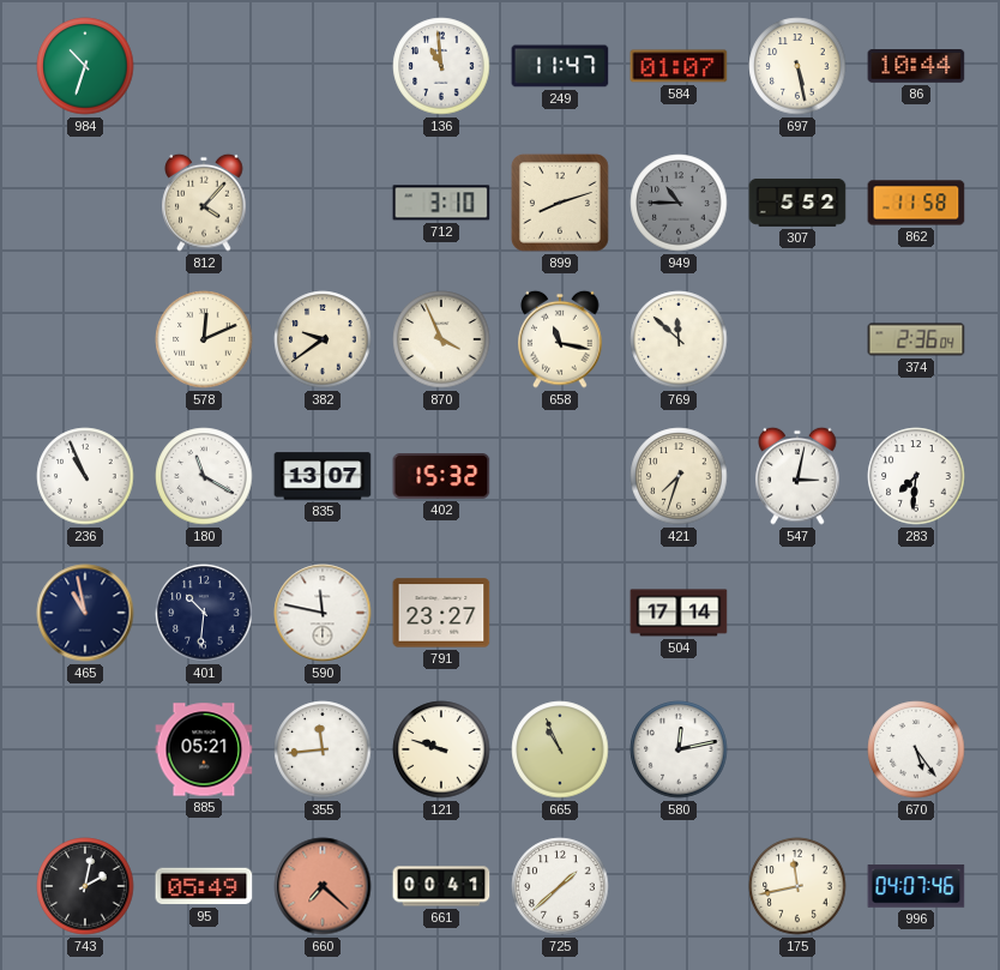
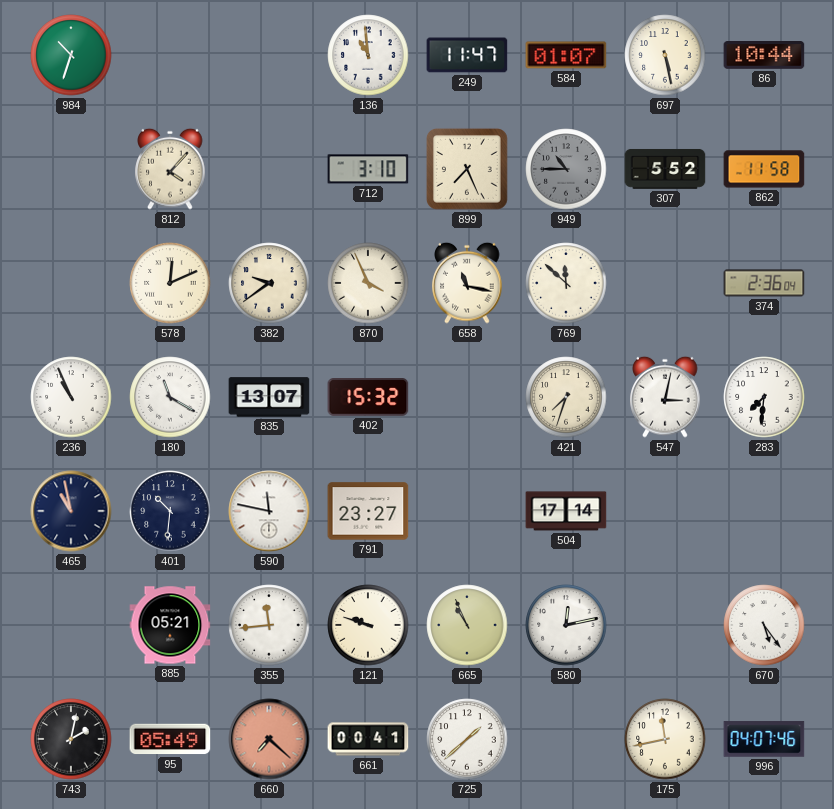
899: 8:12 -> 7:26
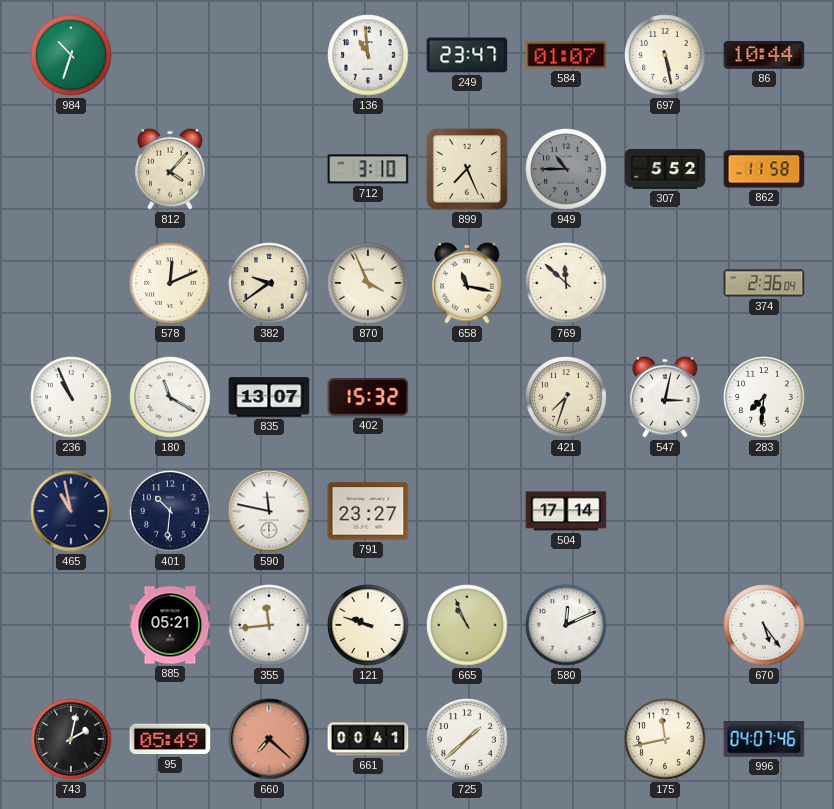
249: 11:47 -> 23:47
580: 12:13 -> 12:11
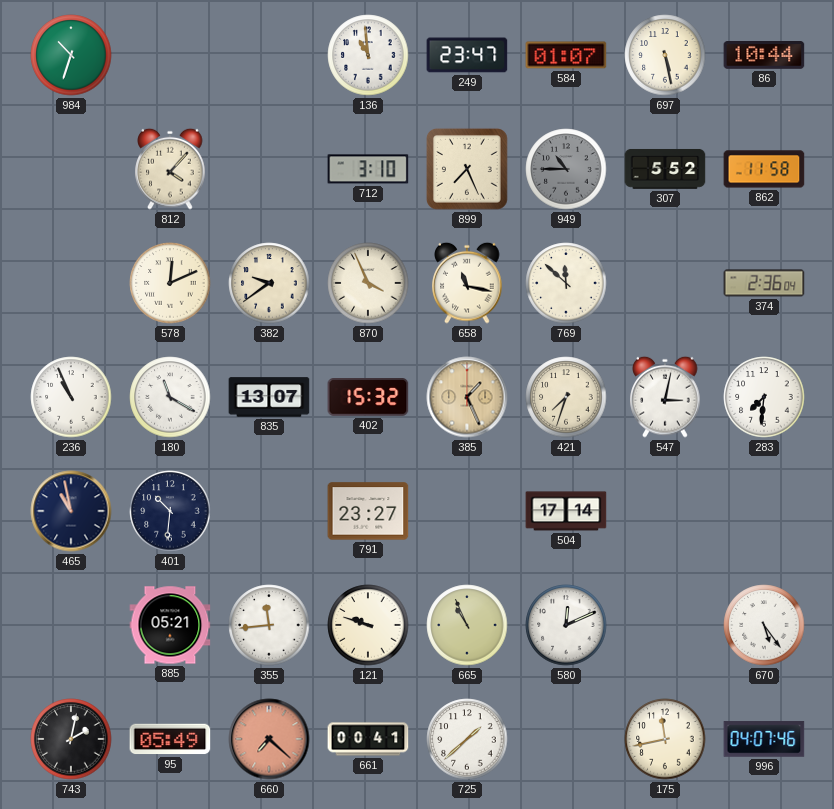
385: none -> 1:26
590: 11:47 -> none
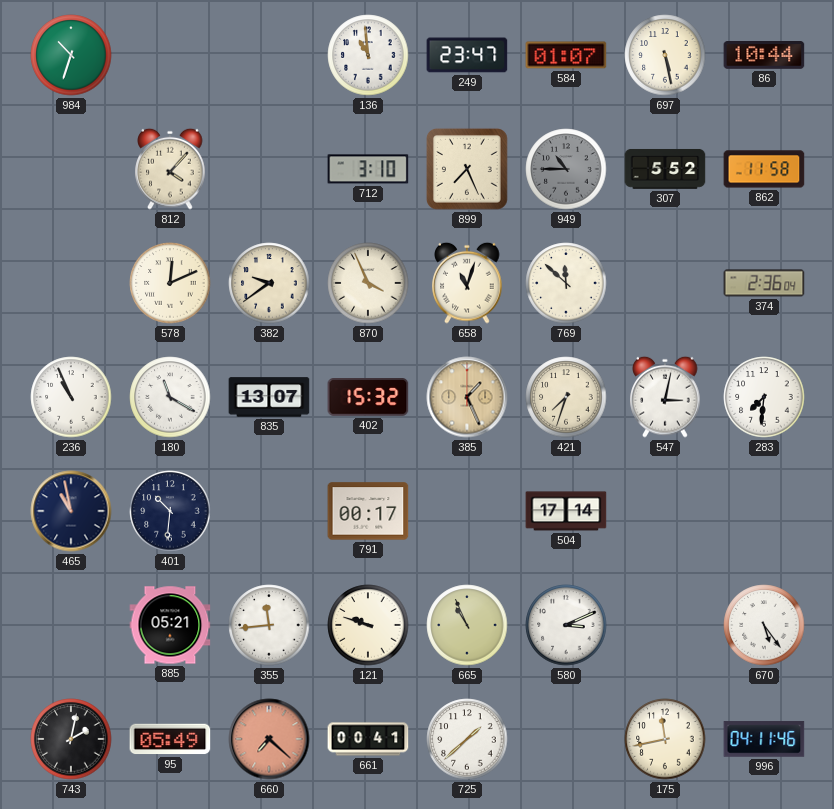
658: 11:17 -> 11:03
791: 23:27 -> 00:17
580: 12:11 -> 3:11
996: 04:07 -> 04:11
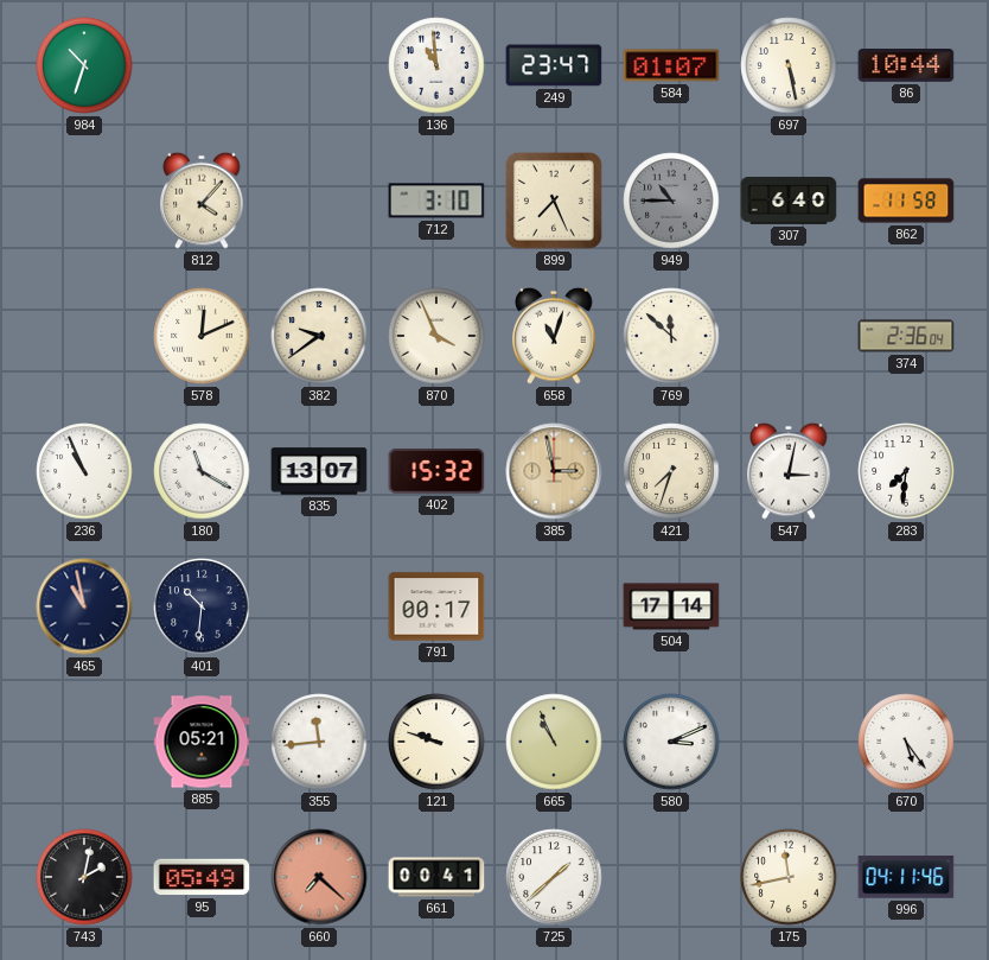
307: 5:52 -> 6:40
385: 1:26 -> 2:58
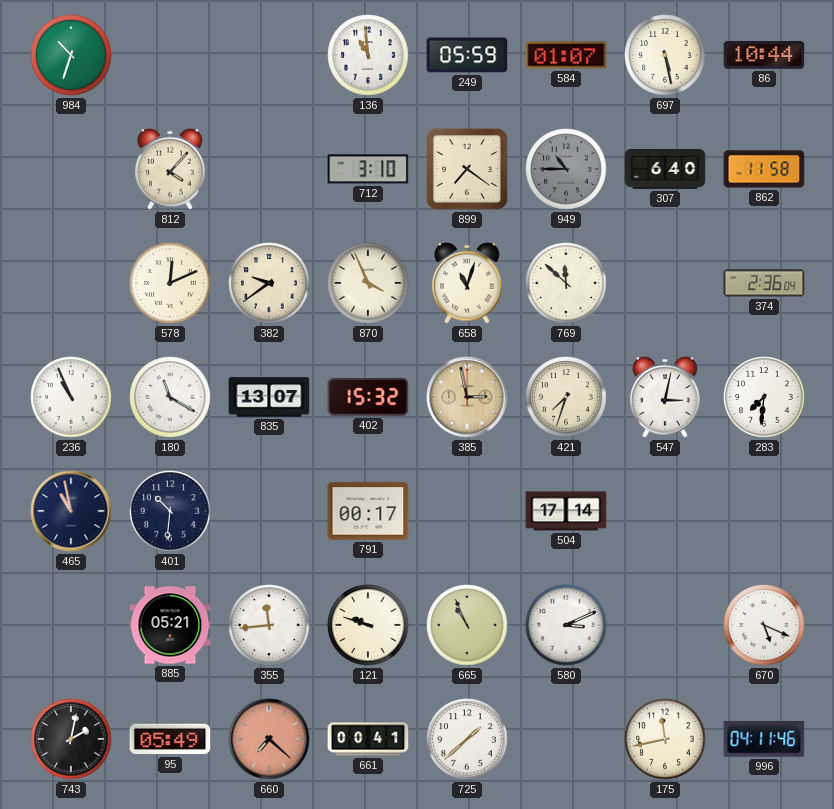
249: 23:47 -> 05:59
899: 7:26 -> 7:21
670: 5:24 -> 5:19
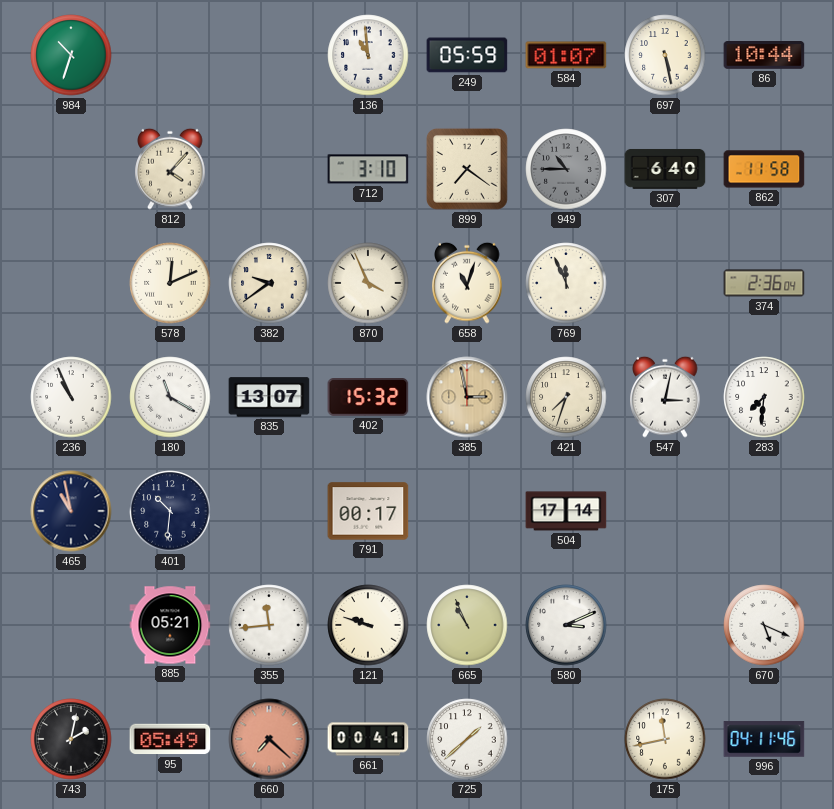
769: 11:52 -> 11:56
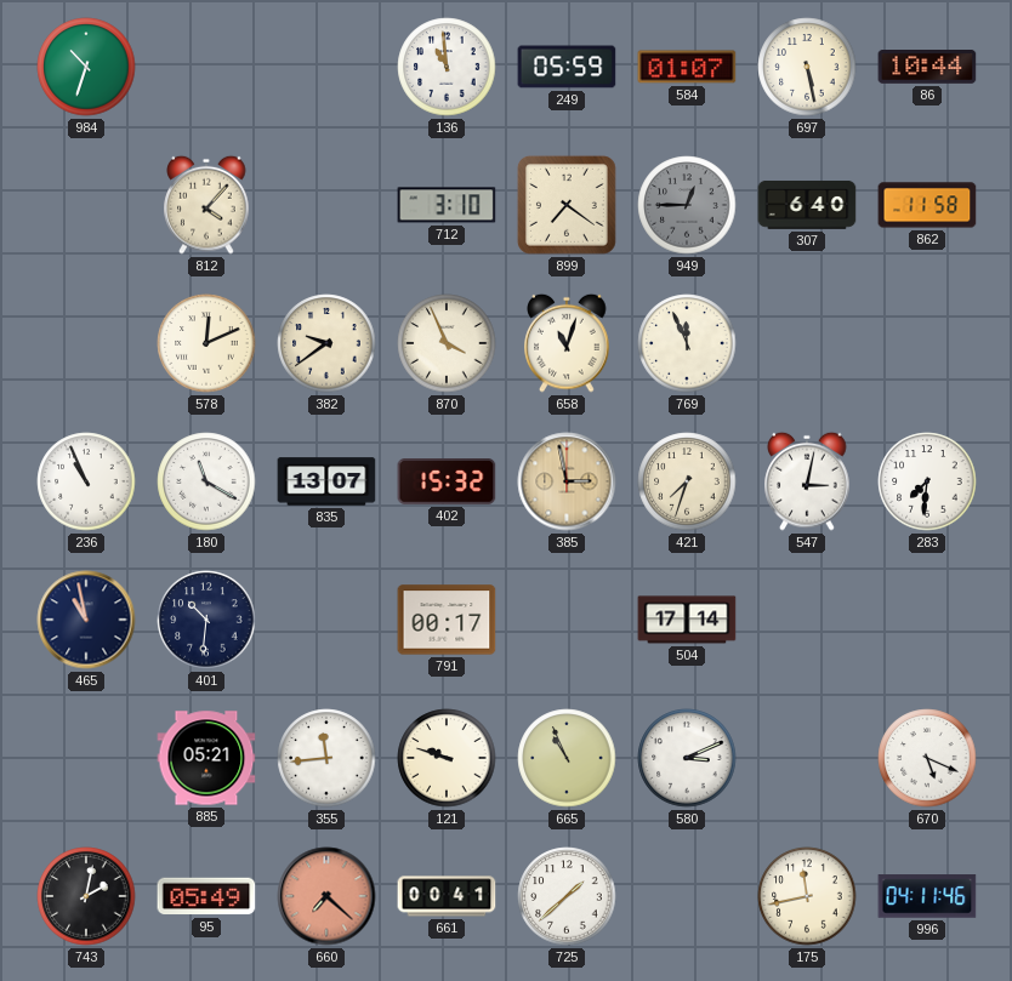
949: 10:45 -> 12:45
374: 2:36 -> none
